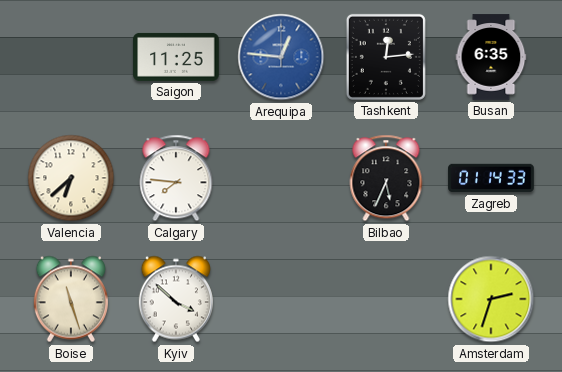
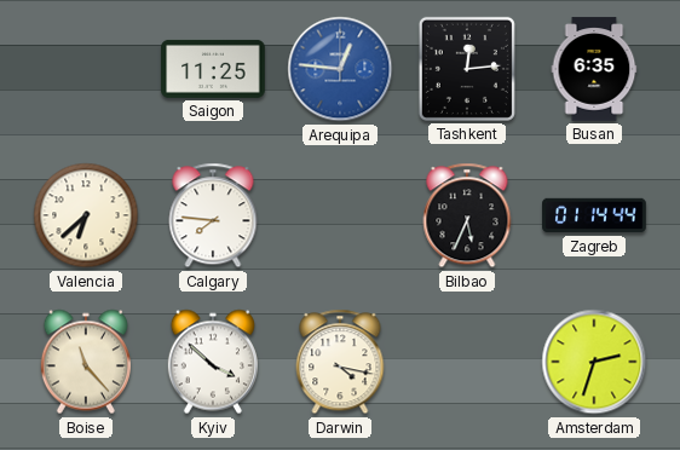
Zagreb: 01:14:33 -> 01:14:44
Boise: 11:27 -> 11:23
Darwin: none -> 4:17
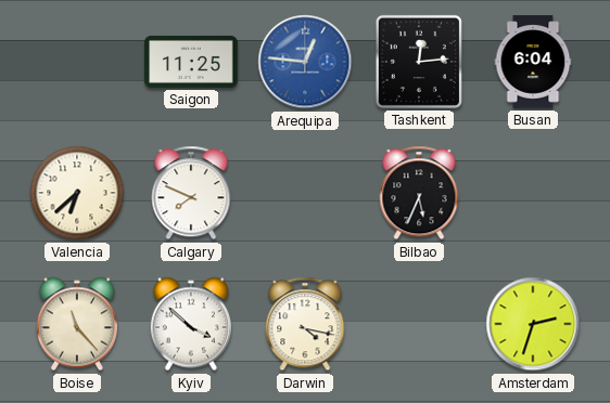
Busan: 6:35 -> 6:04
Calgary: 7:46 -> 7:49
Zagreb: 01:14 -> none
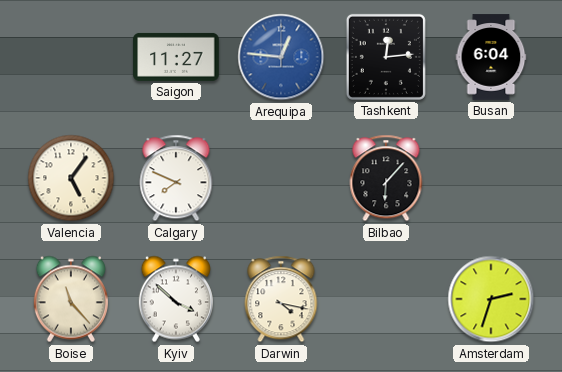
Saigon: 11:25 -> 11:27
Valencia: 6:38 -> 5:06
Bilbao: 5:34 -> 6:07
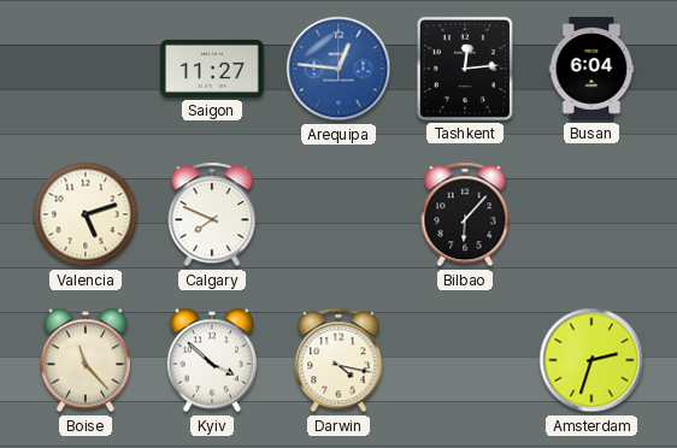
Valencia: 5:06 -> 5:12
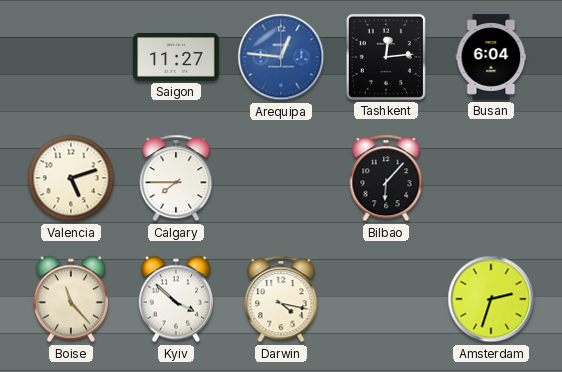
Calgary: 7:49 -> 7:45
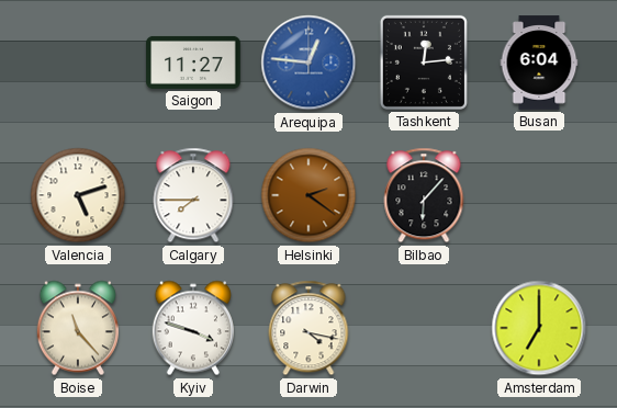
Helsinki: none -> 2:21
Kyiv: 3:52 -> 3:48
Amsterdam: 2:33 -> 7:00
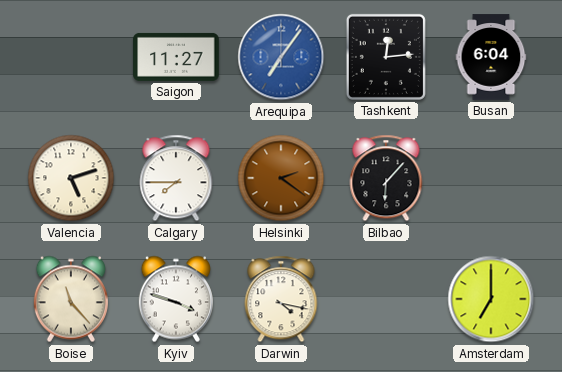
Arequipa: 12:46 -> 7:06
